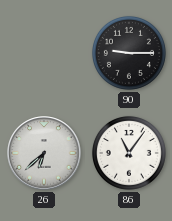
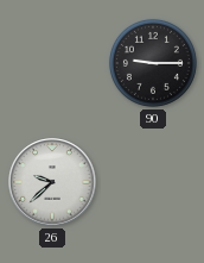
26: 6:38 -> 9:38
86: 11:06 -> none
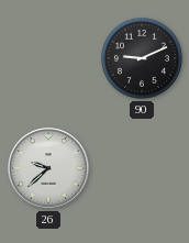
90: 9:15 -> 9:11
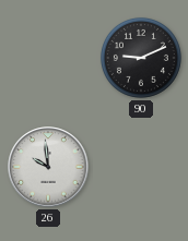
26: 9:38 -> 9:59
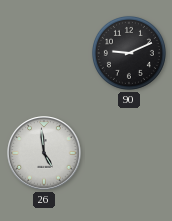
26: 9:59 -> 4:59
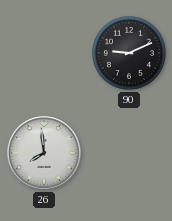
26: 4:59 -> 7:59
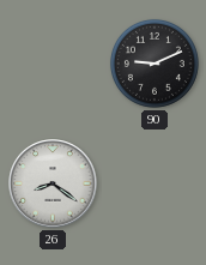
26: 7:59 -> 8:21
